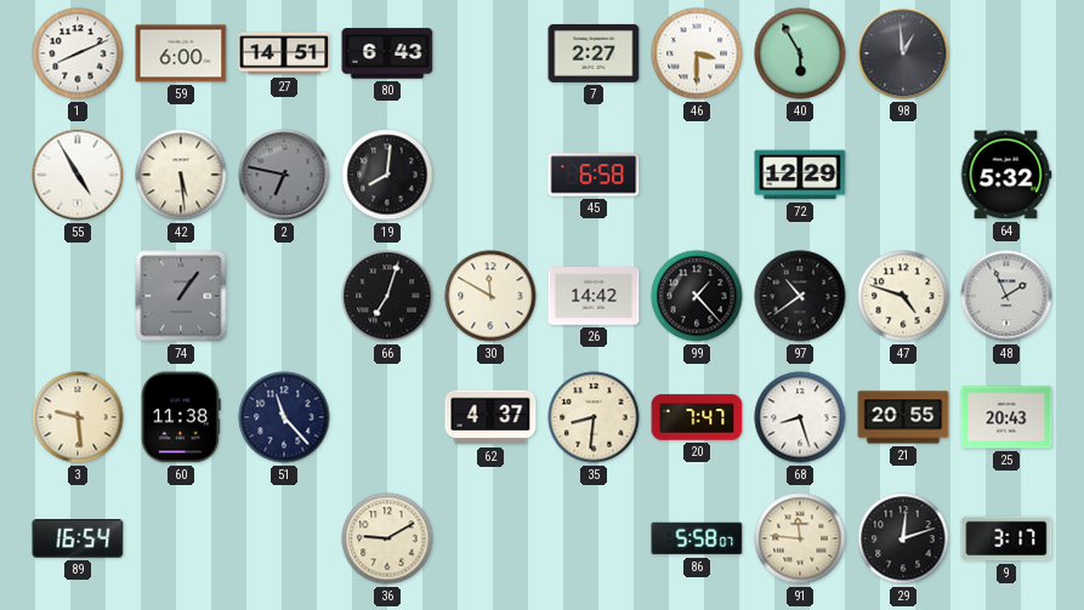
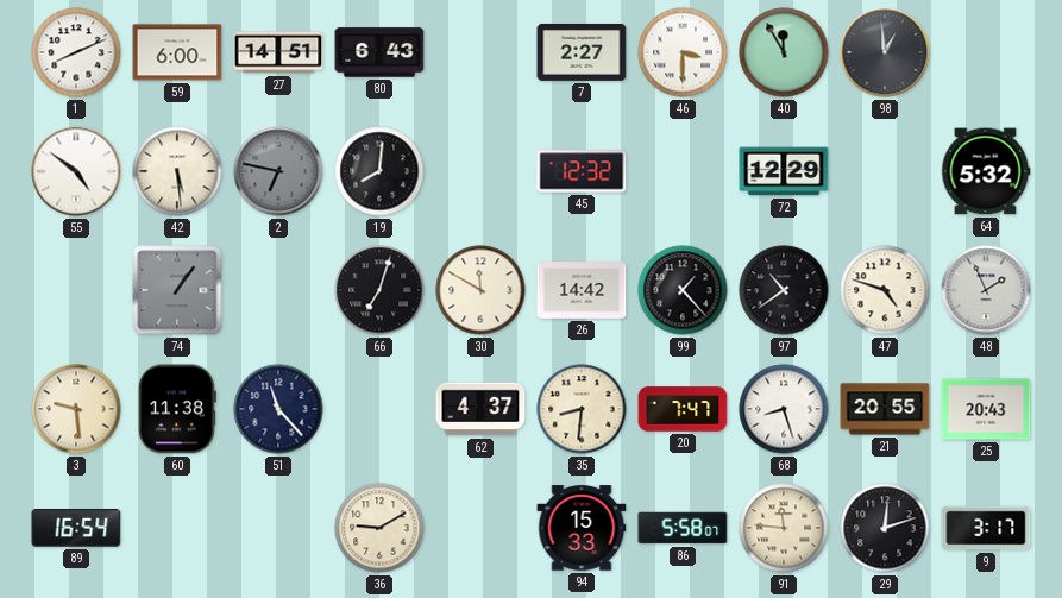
40: 5:55 -> 11:55
55: 4:55 -> 4:51
45: 6:58 -> 12:32
94: none -> 15:33
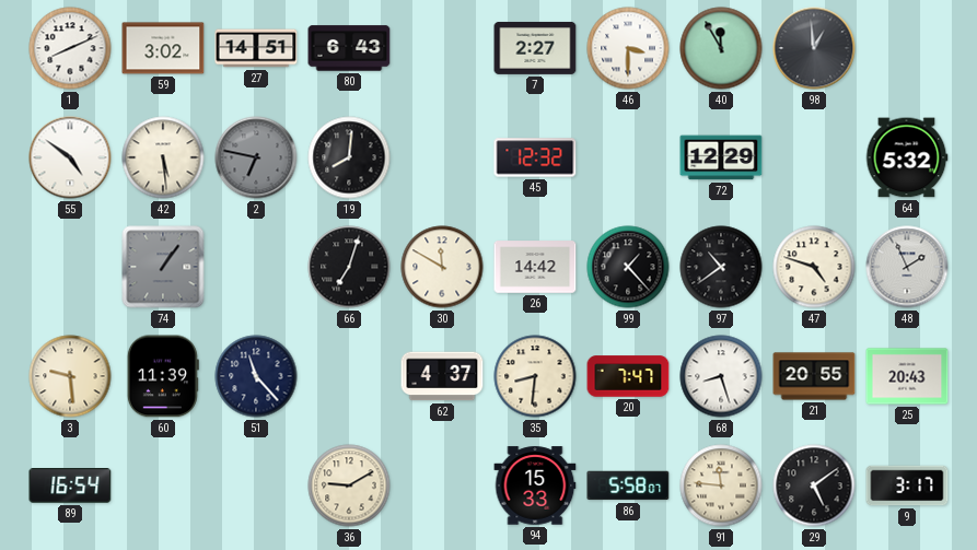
59: 6:00 -> 3:02
60: 11:38 -> 11:39
29: 12:12 -> 5:09
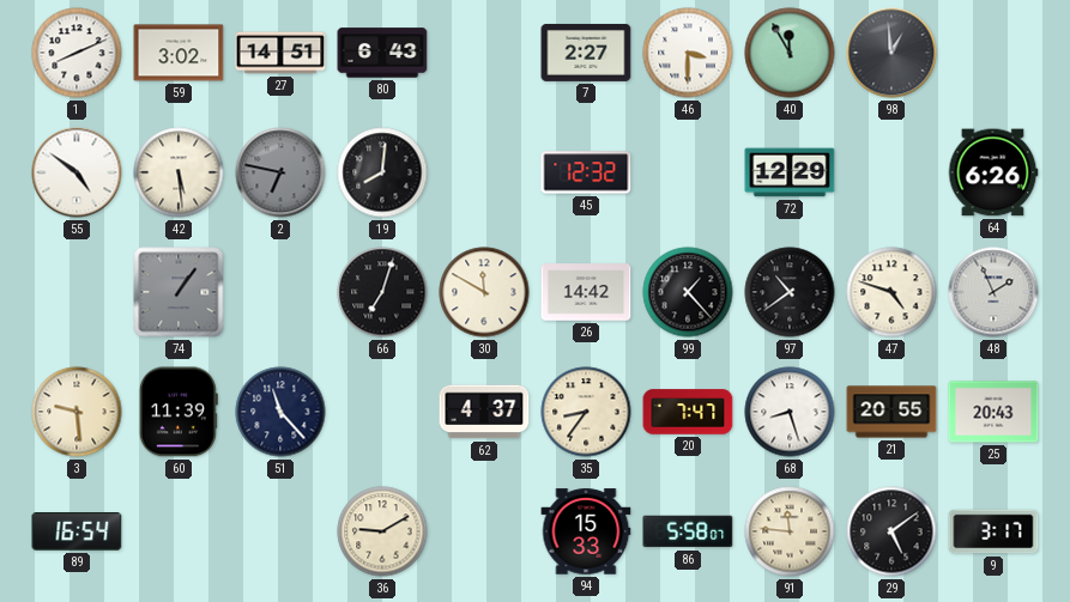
64: 5:32 -> 6:26
35: 8:31 -> 8:36
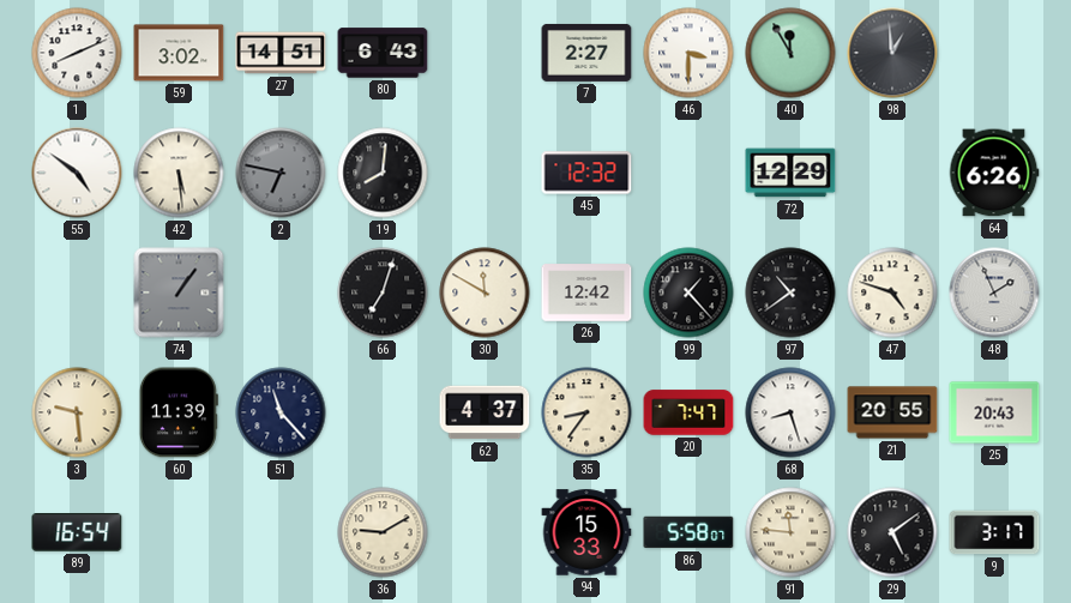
26: 14:42 -> 12:42
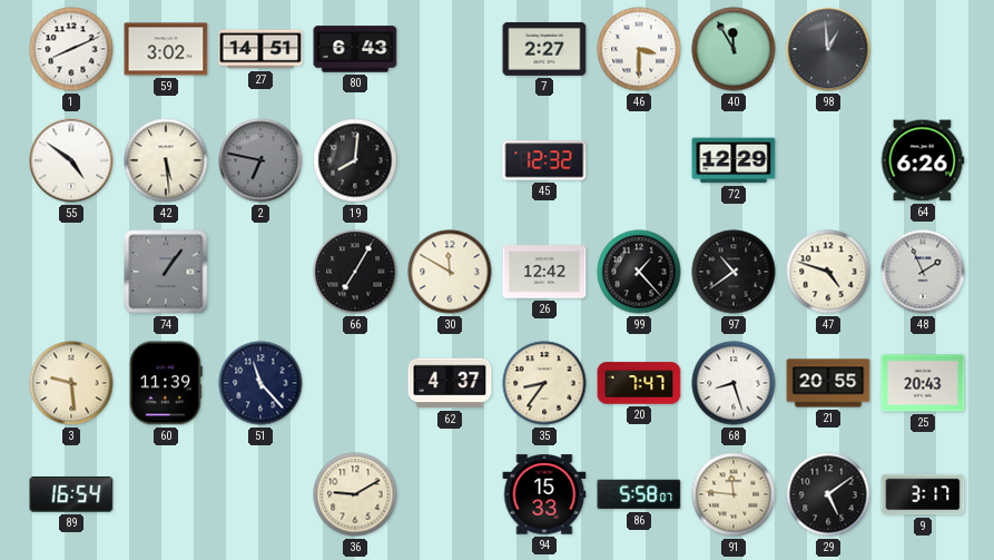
66: 7:03 -> 7:05
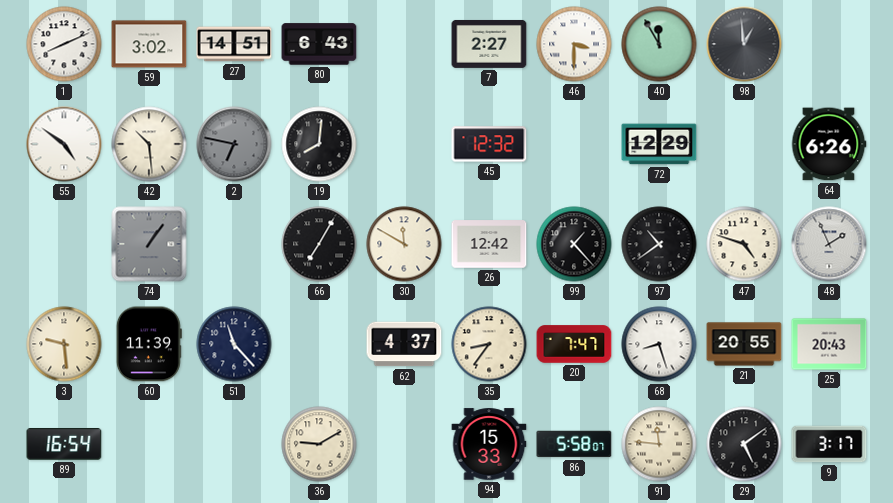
42: 5:29 -> 10:29
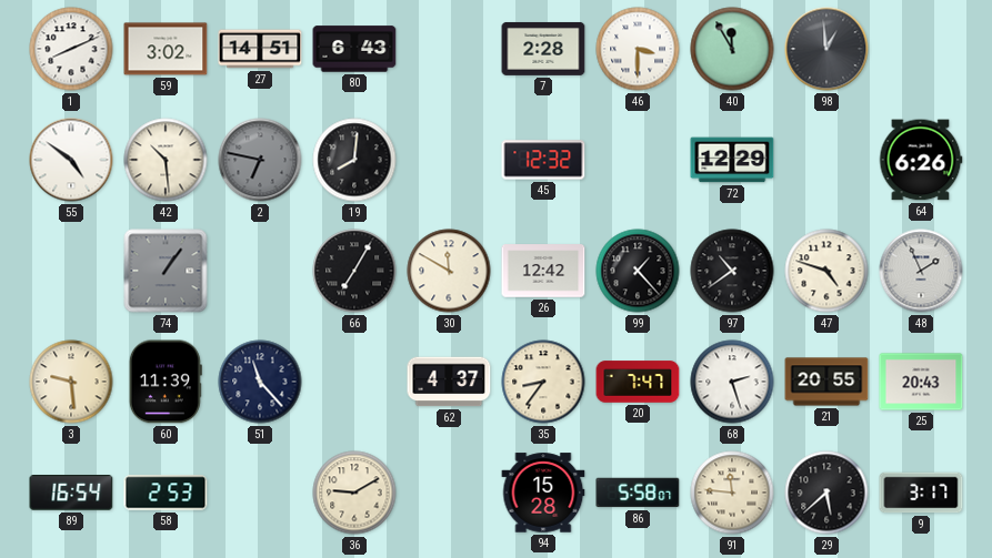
7: 2:27 -> 2:28
68: 8:27 -> 2:27
58: none -> 2:53
94: 15:33 -> 15:28
29: 5:09 -> 5:38
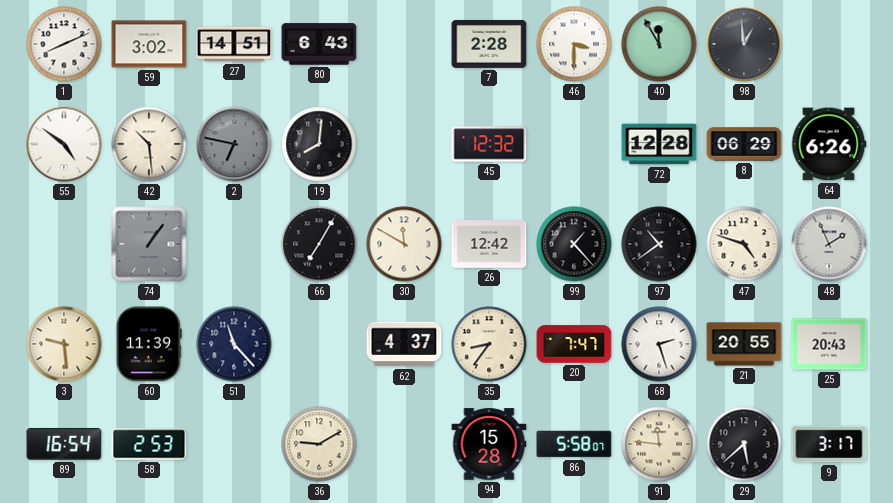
72: 12:29 -> 12:28
8: none -> 06:29
